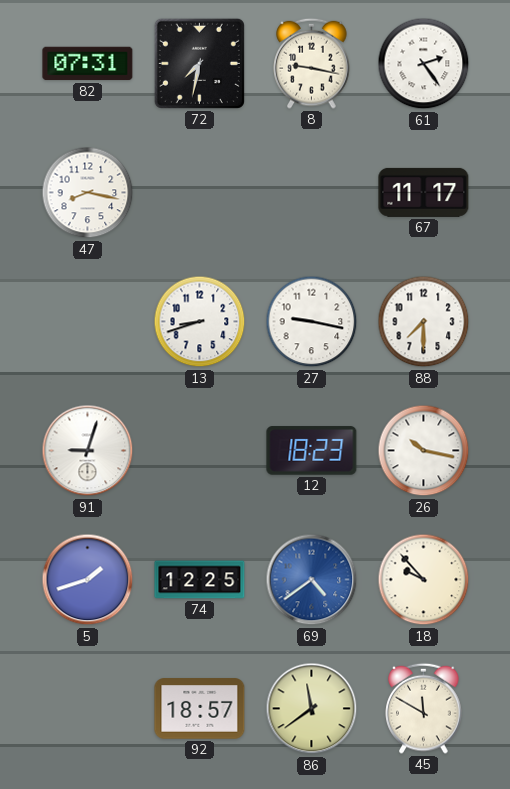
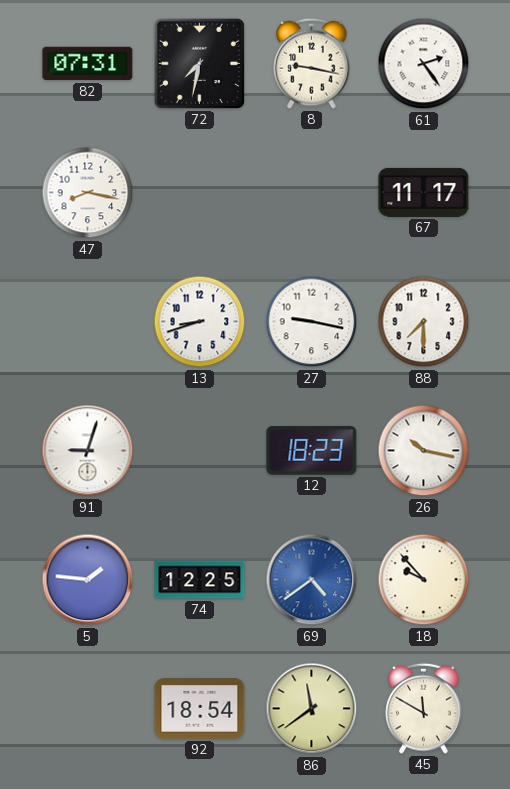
5: 1:42 -> 1:46
92: 18:57 -> 18:54
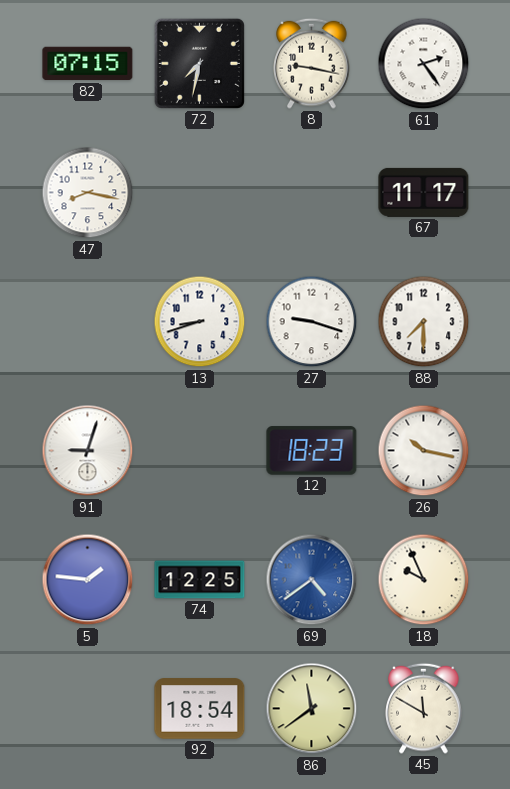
82: 07:31 -> 07:15
27: 9:17 -> 9:18
18: 9:53 -> 9:56
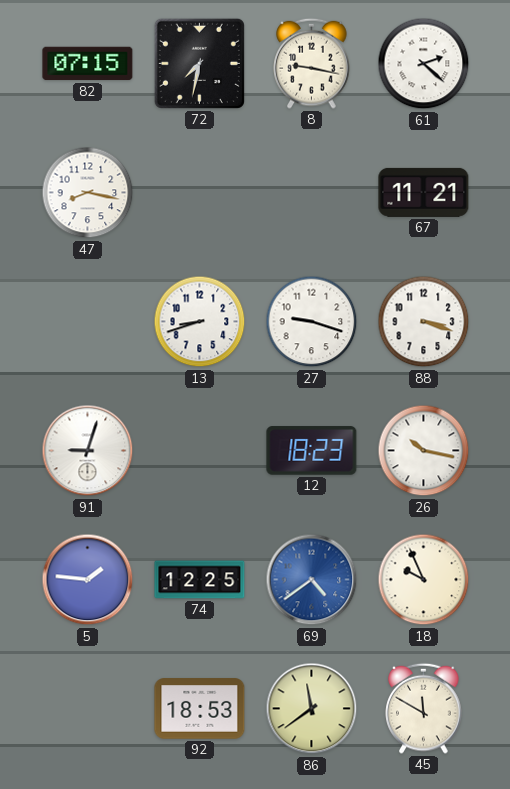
61: 2:24 -> 2:22
67: 11:17 -> 11:21
88: 7:30 -> 3:18
92: 18:54 -> 18:53
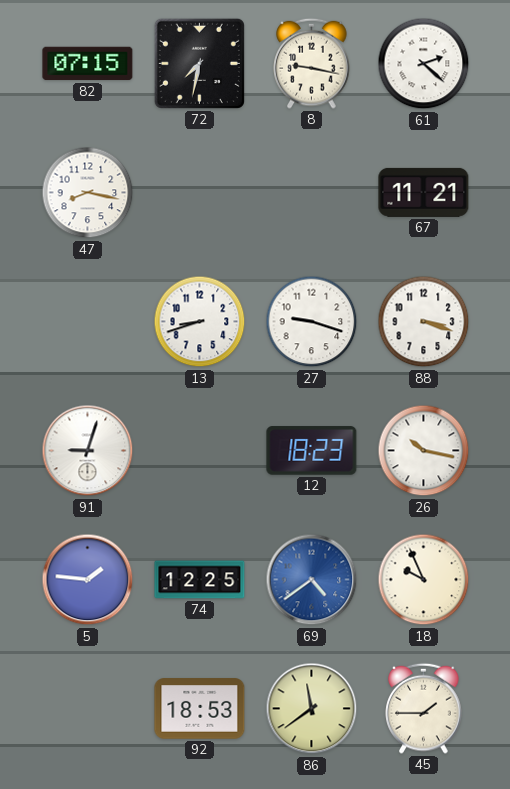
45: 11:50 -> 1:45
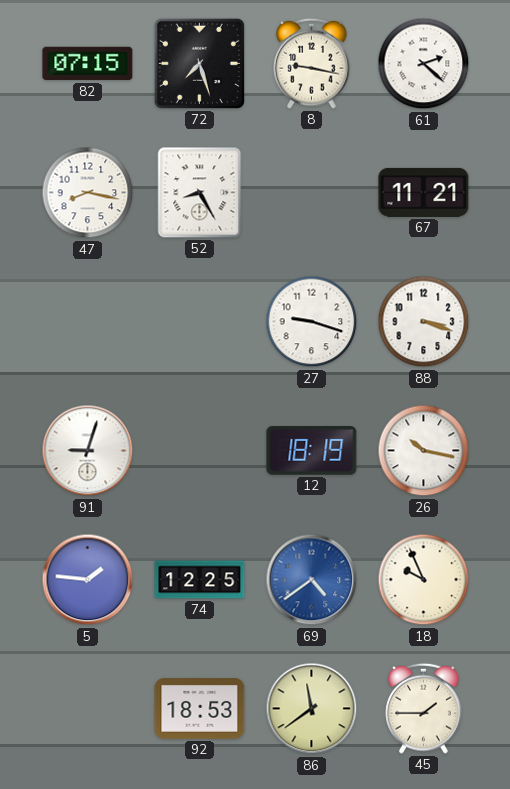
72: 7:32 -> 7:27
52: none -> 8:25
13: 8:42 -> none
12: 18:23 -> 18:19
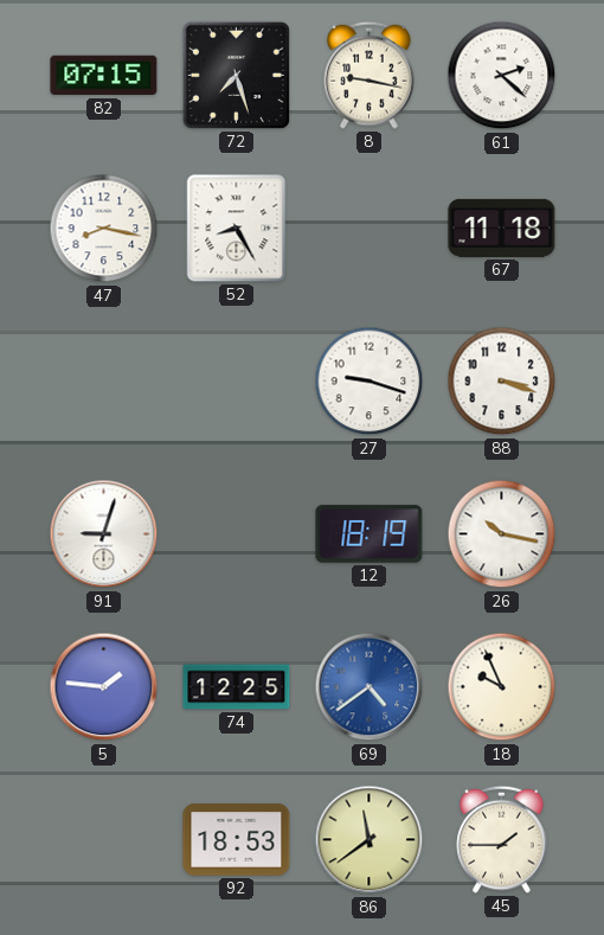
67: 11:21 -> 11:18
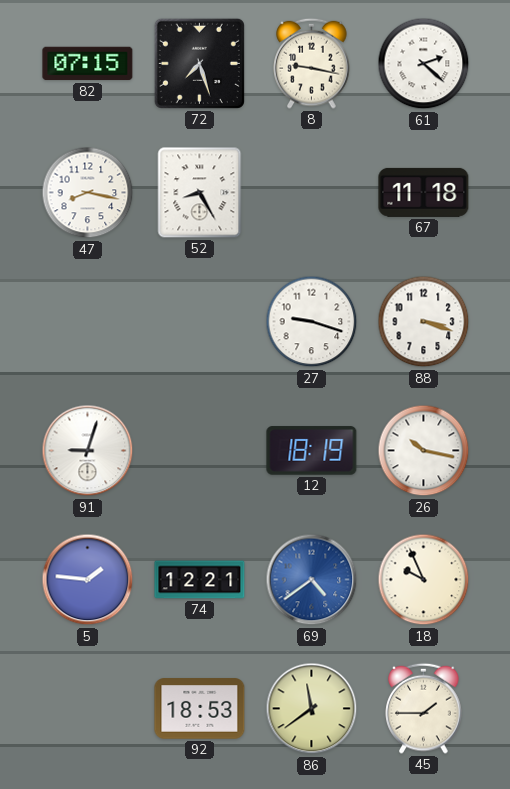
74: 12:25 -> 12:21
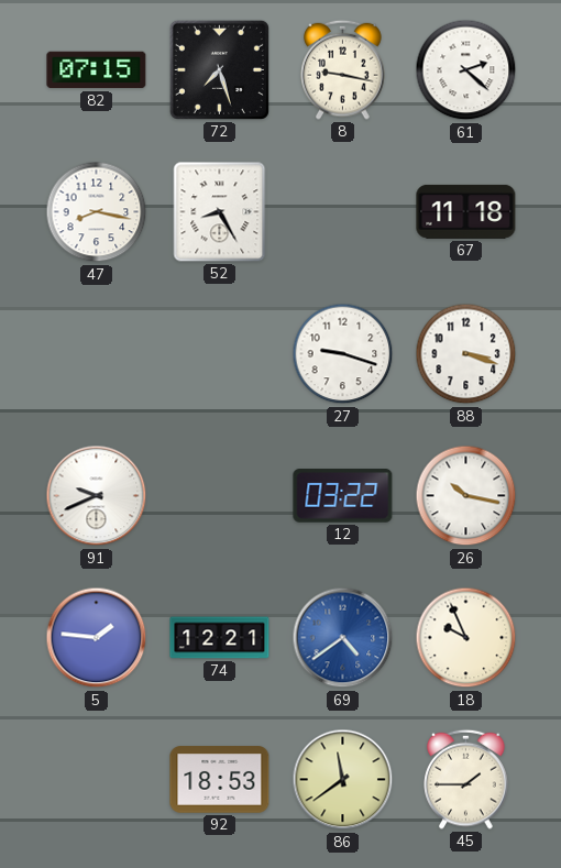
91: 9:03 -> 9:41
12: 18:19 -> 03:22
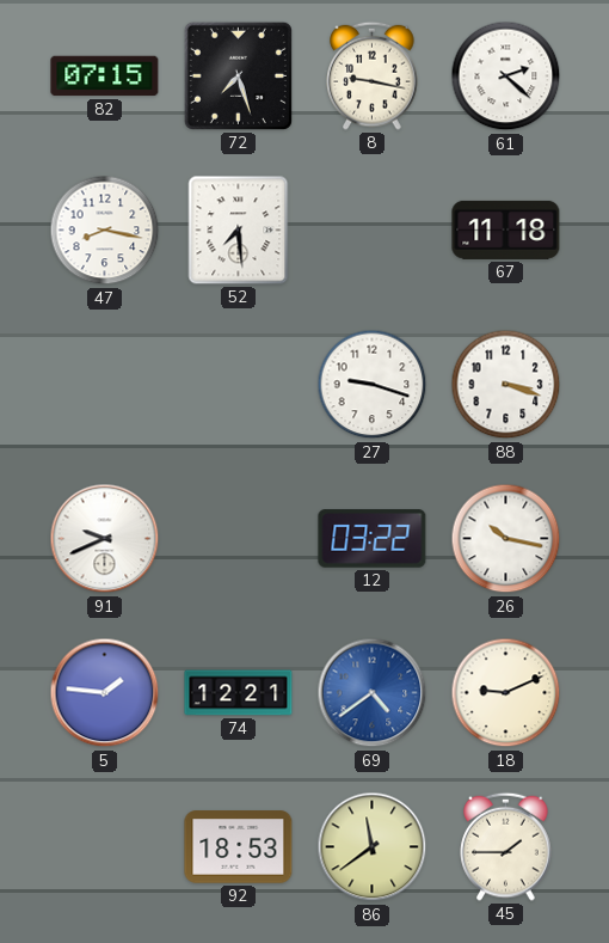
52: 8:25 -> 7:29
18: 9:56 -> 9:11
